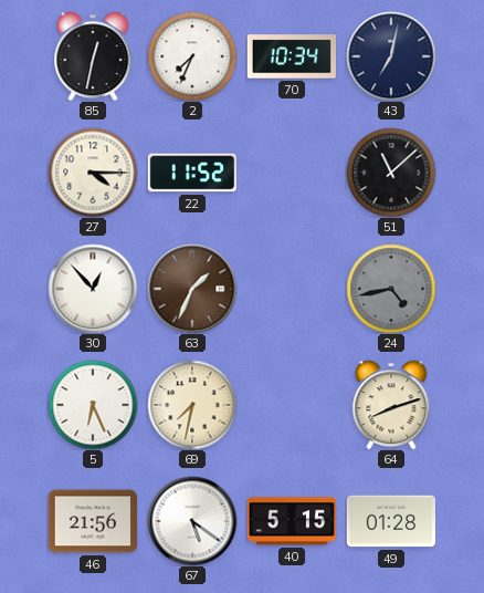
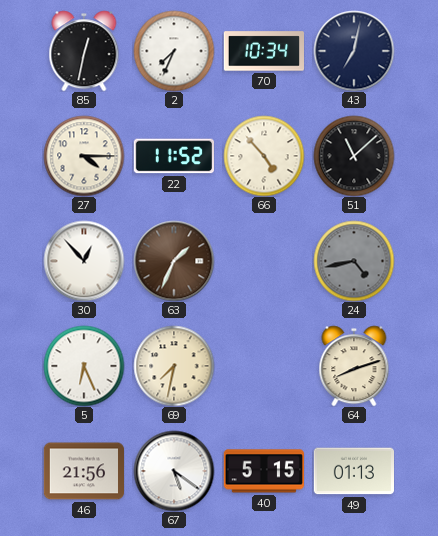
66: none -> 4:53
49: 01:28 -> 01:13
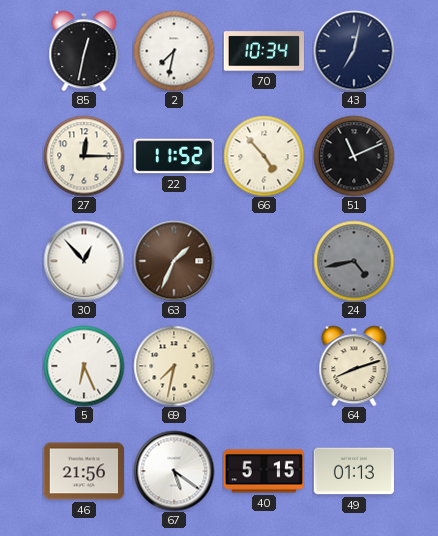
2: 7:34 -> 7:32
27: 4:15 -> 12:15
51: 11:08 -> 11:11
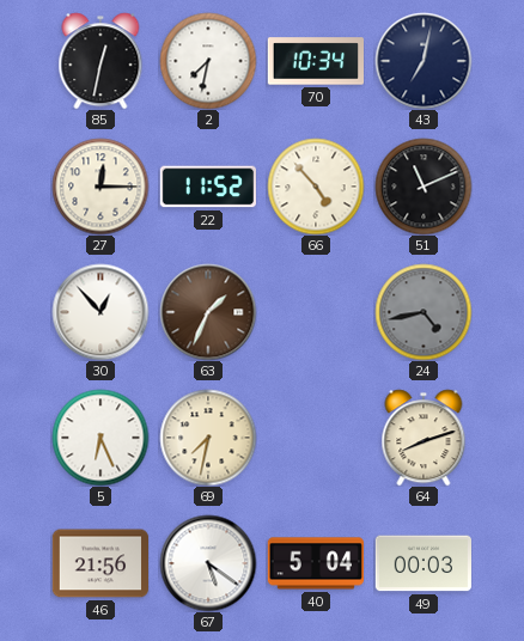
40: 5:15 -> 5:04
49: 01:13 -> 00:03
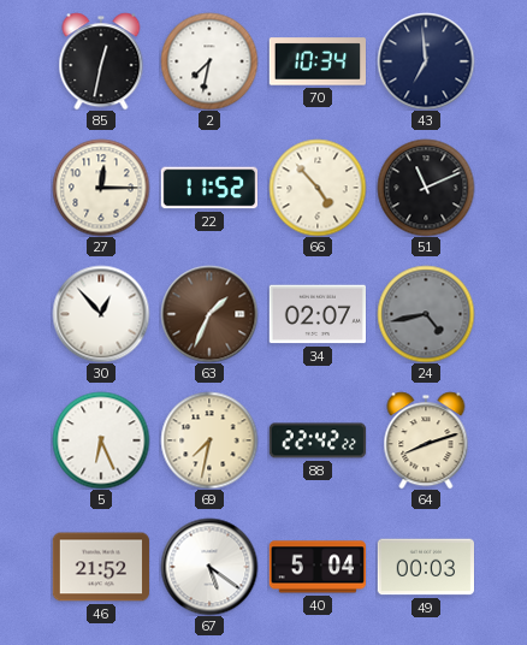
43: 7:02 -> 6:59
34: none -> 02:07
88: none -> 22:42
46: 21:56 -> 21:52
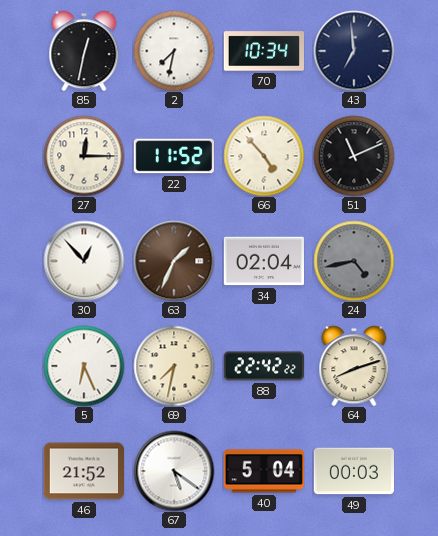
34: 02:07 -> 02:04
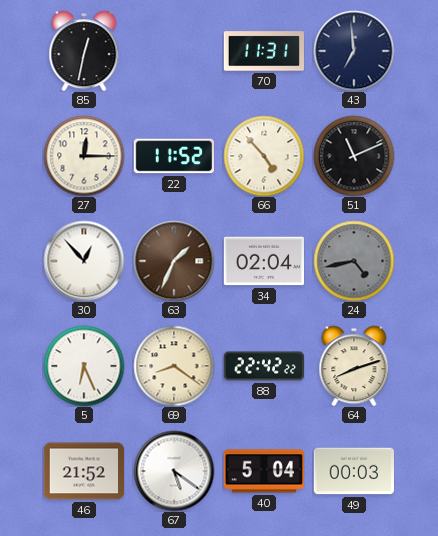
2: 7:32 -> none
70: 10:34 -> 11:31
69: 7:32 -> 8:21
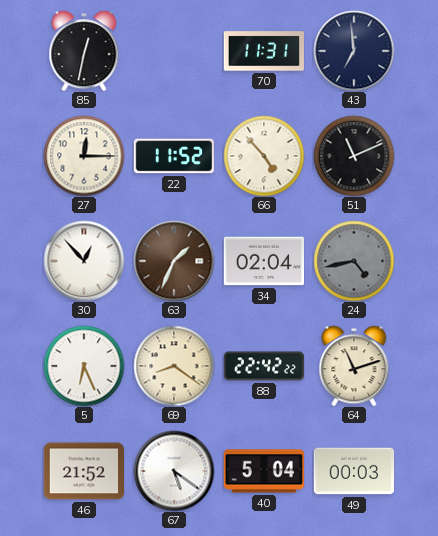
64: 8:12 -> 11:12
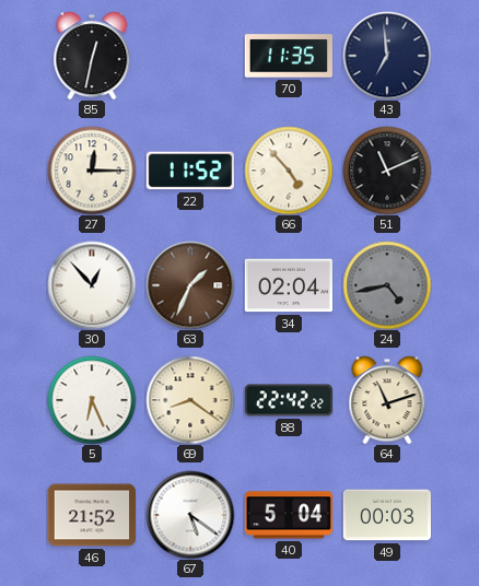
70: 11:31 -> 11:35
